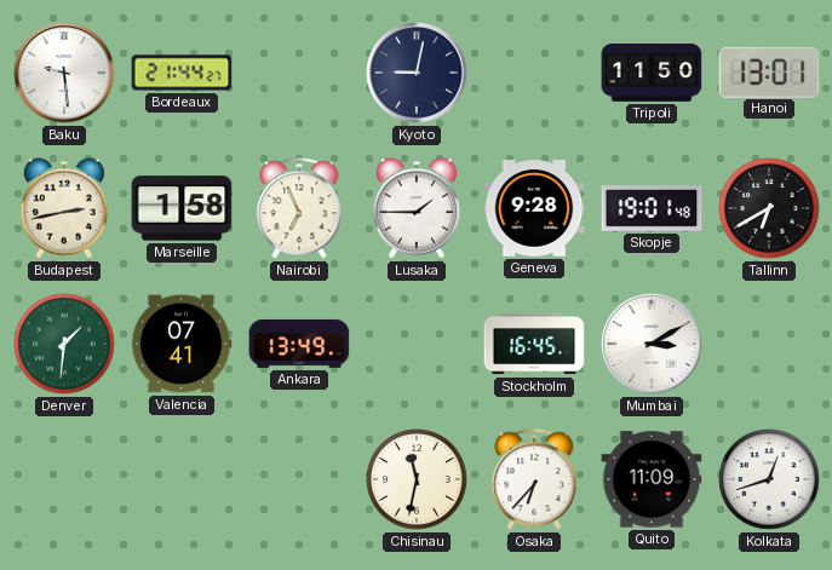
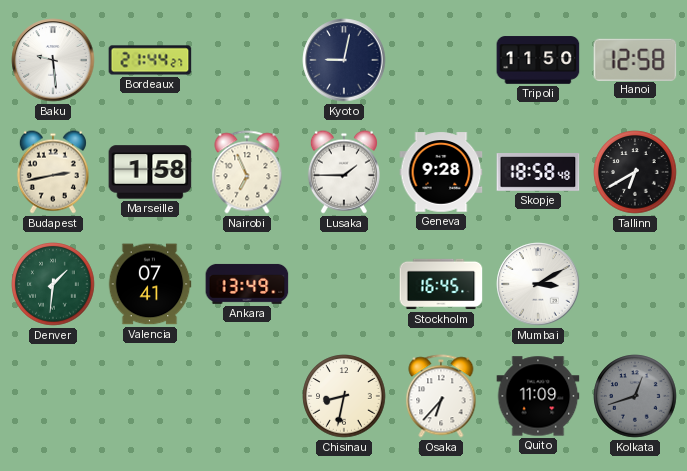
Hanoi: 13:01 -> 12:58
Skopje: 19:01 -> 18:58
Chisinau: 11:32 -> 8:32
Kolkata dial: white -> grey
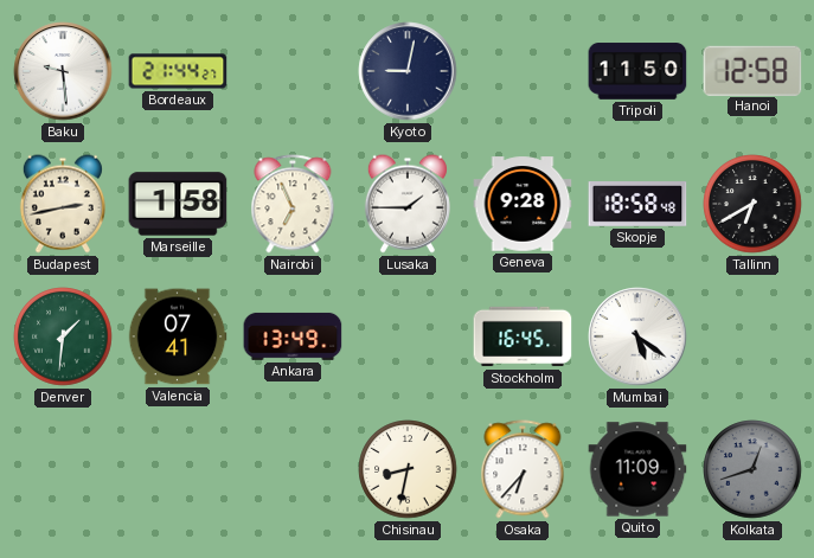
Mumbai: 3:10 -> 5:21
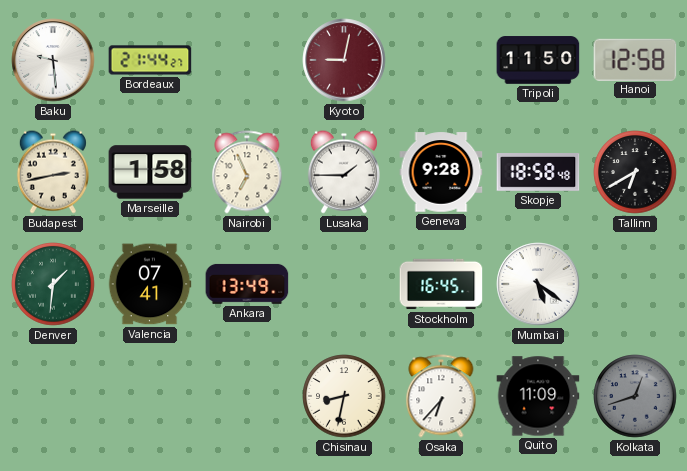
Kyoto dial: navy -> burgundy
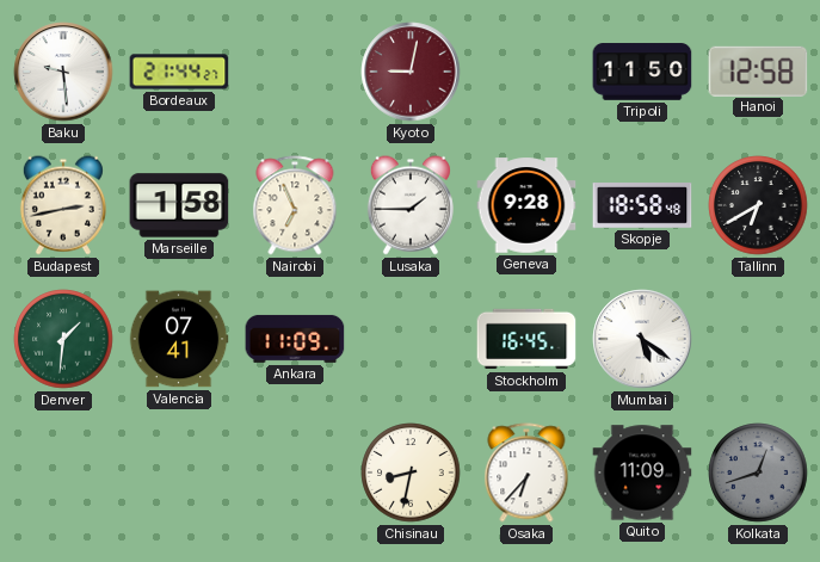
Ankara: 13:49 -> 11:09
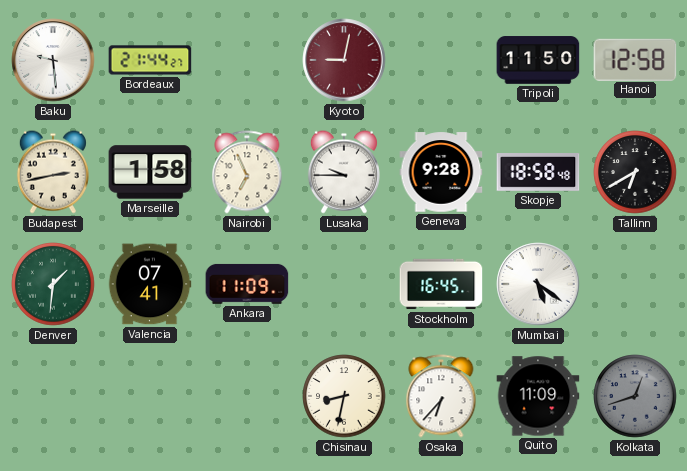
Lusaka: 1:45 -> 9:45
